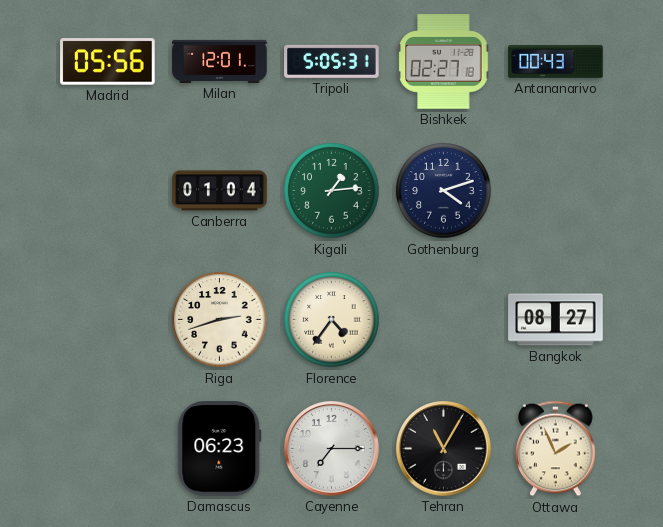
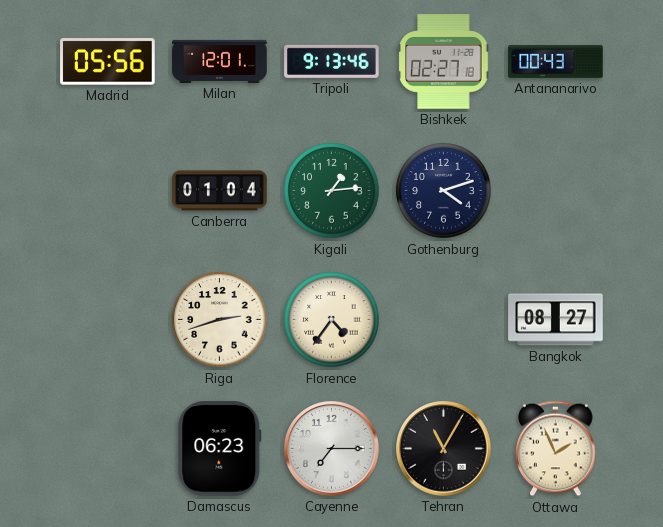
Tripoli: 5:05 -> 9:13
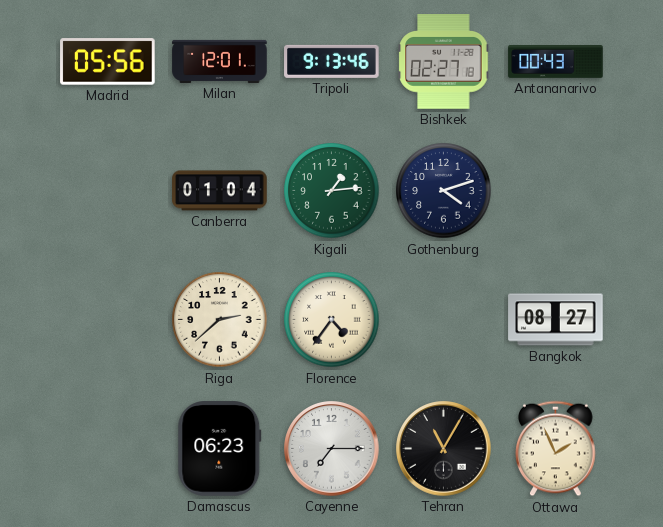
Riga: 2:42 -> 2:38
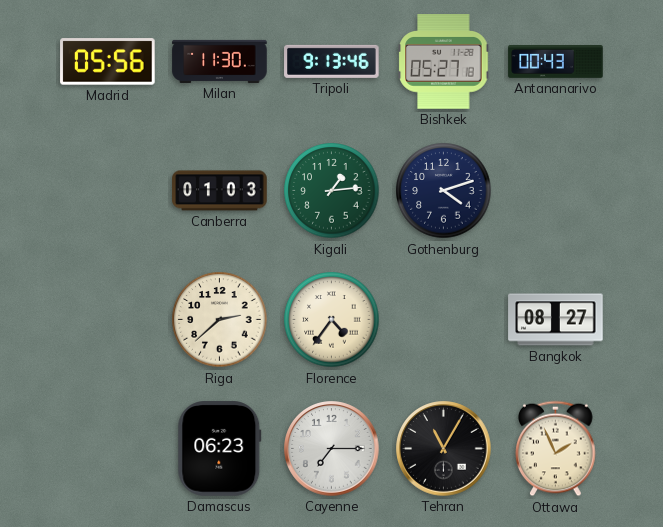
Milan: 12:01 -> 11:30
Bishkek: 02:27 -> 05:27
Canberra: 01:04 -> 01:03
